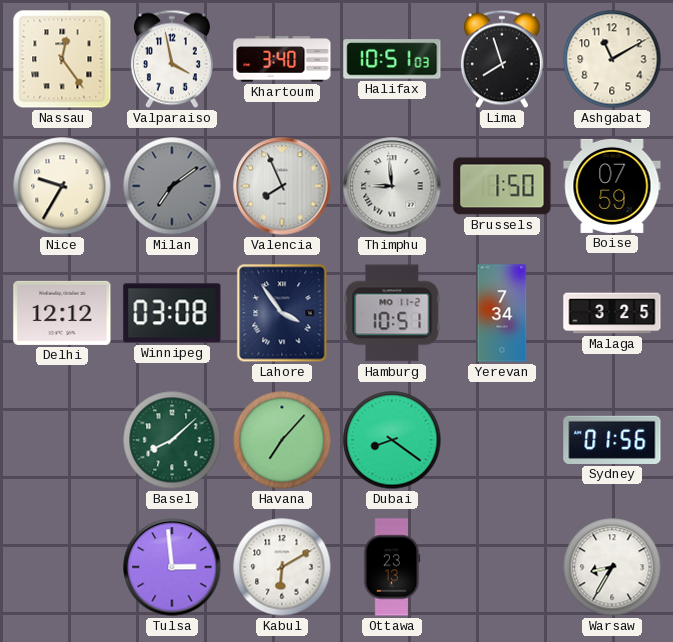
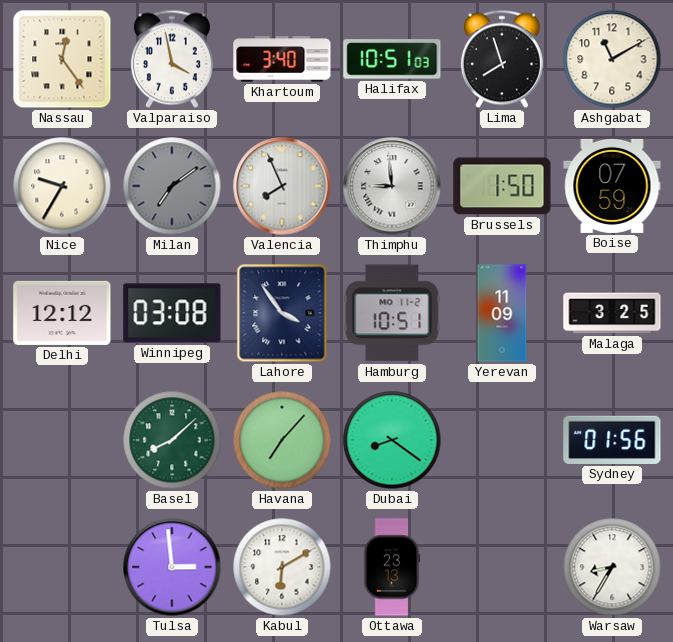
Yerevan: 7:34 -> 11:09
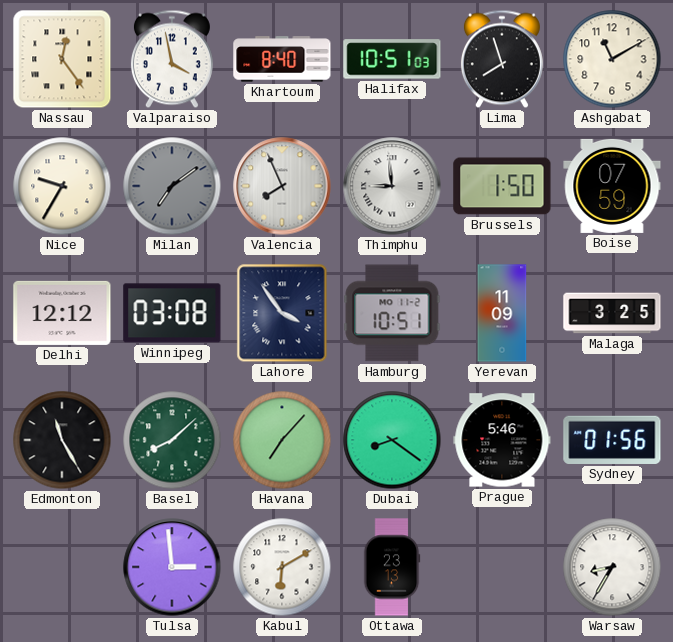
Khartoum: 3:40 -> 8:40
Edmonton: none -> 11:25
Prague: none -> 5:46
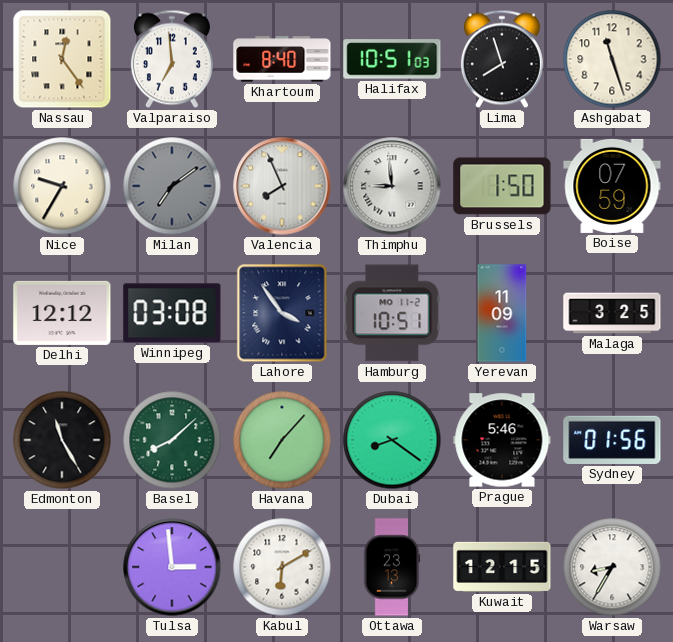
Valparaiso: 3:58 -> 6:59
Ashgabat: 11:10 -> 11:27
Kuwait: none -> 12:15
